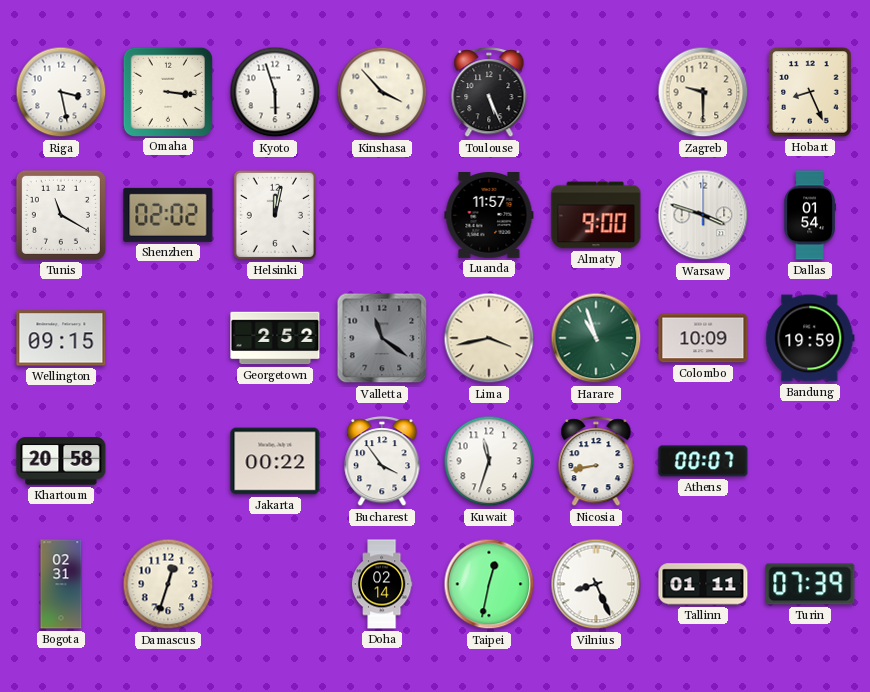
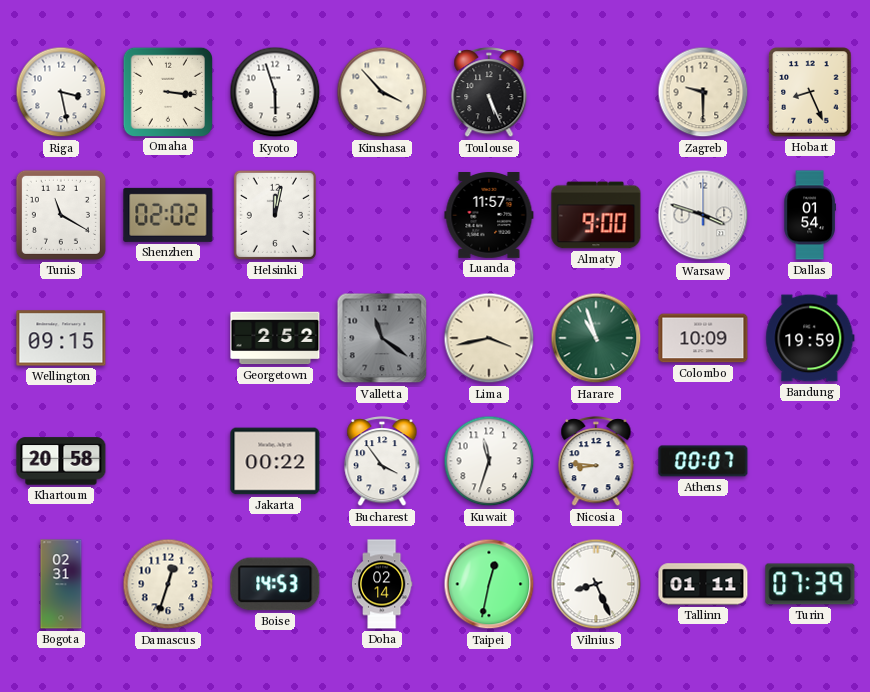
Nicosia: 8:43 -> 8:46
Boise: none -> 14:53
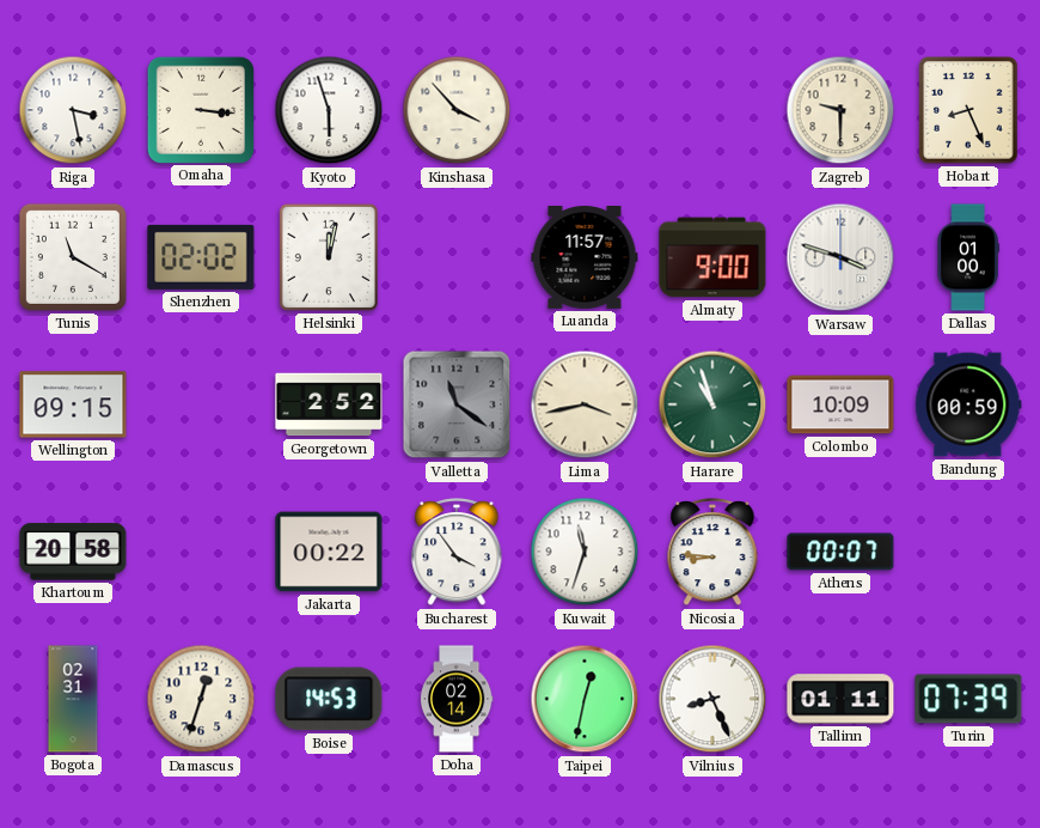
Toulouse: 5:26 -> none
Dallas: 01:54 -> 01:00
Bandung: 19:59 -> 00:59
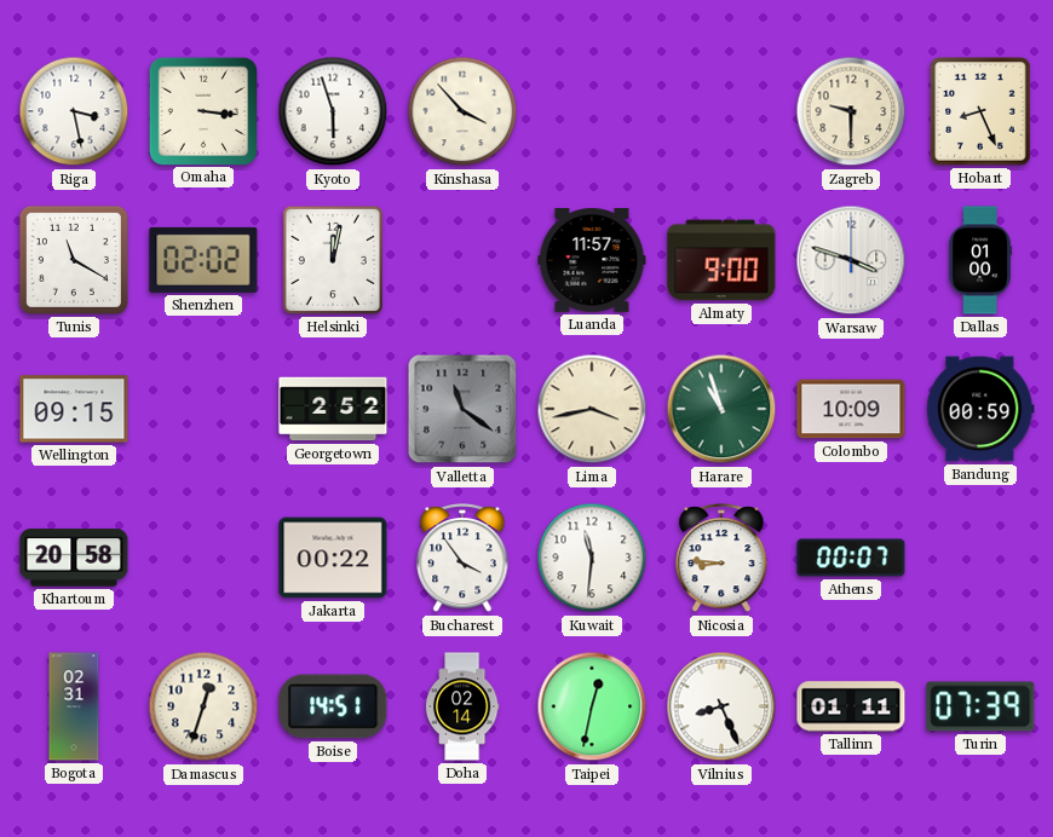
Kuwait: 11:33 -> 11:31
Boise: 14:53 -> 14:51
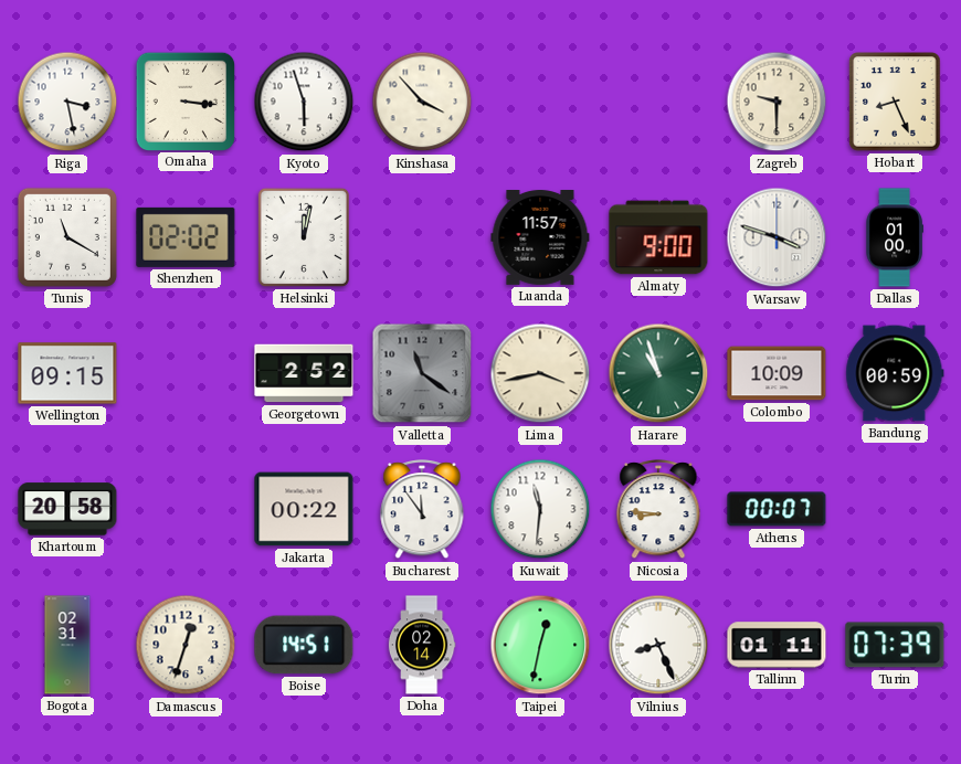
Bucharest: 3:54 -> 11:54
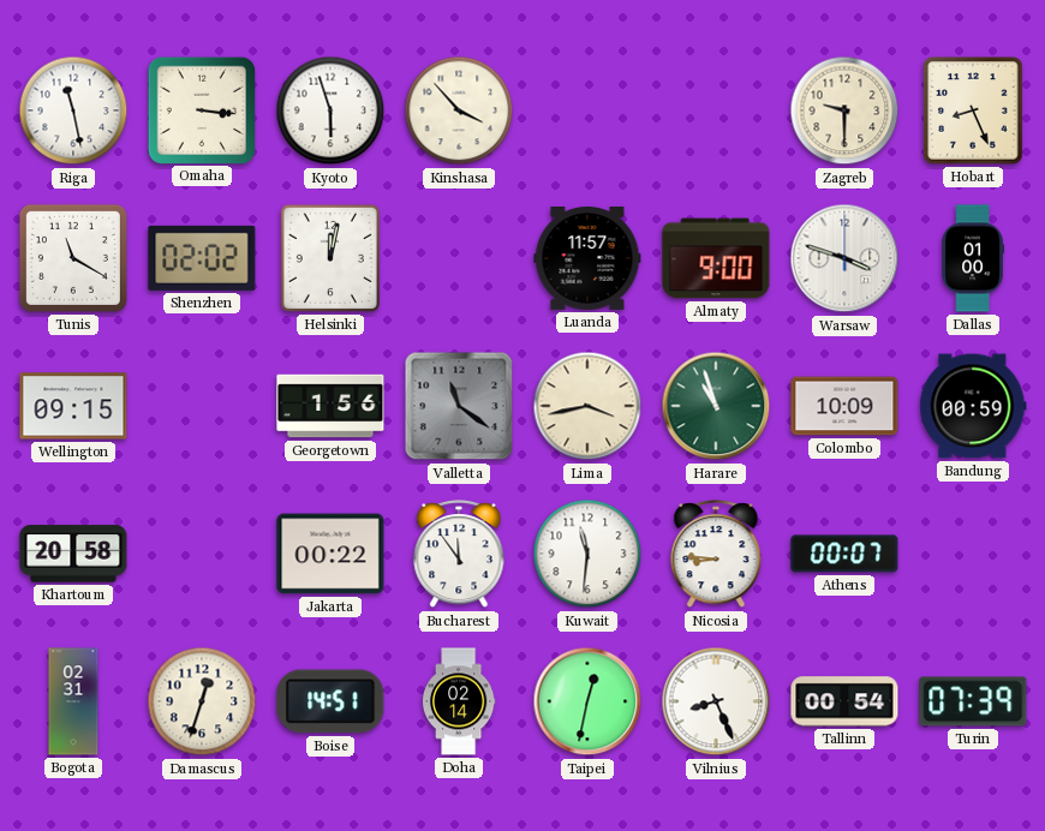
Riga: 3:28 -> 11:28
Georgetown: 2:52 -> 1:56
Tallinn: 01:11 -> 00:54
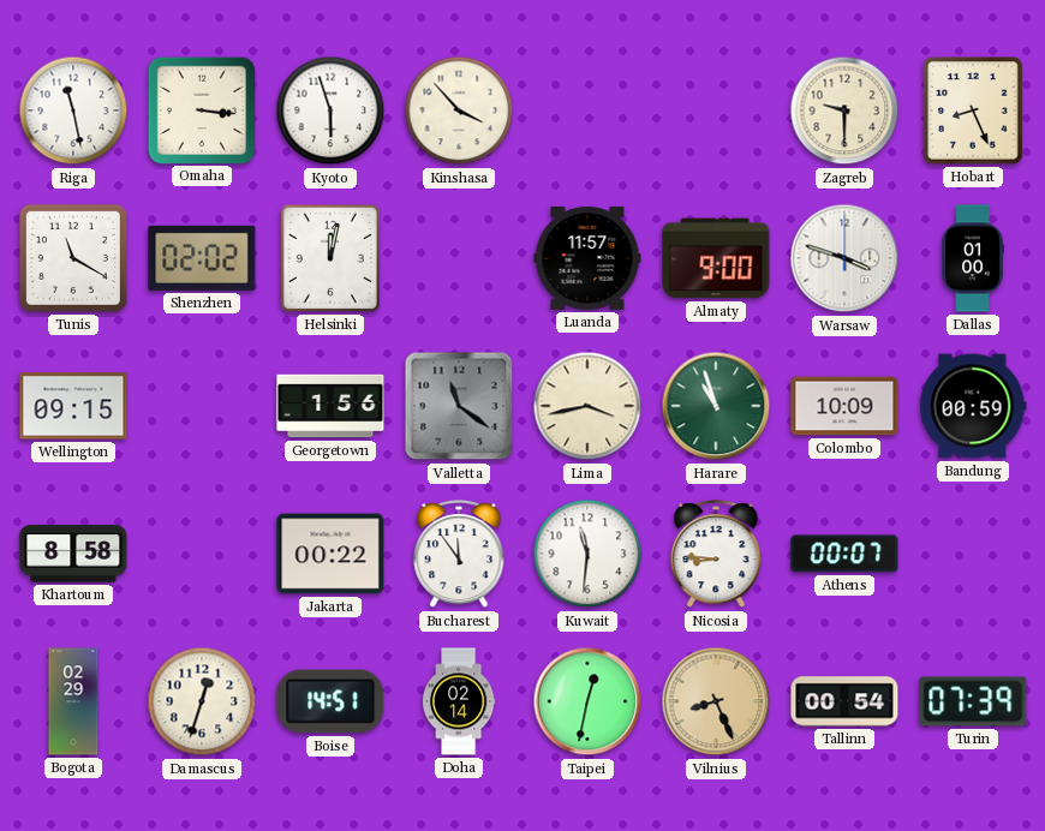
Khartoum: 20:58 -> 8:58
Bogota: 02:31 -> 02:29
Vilnius dial: white -> champagne
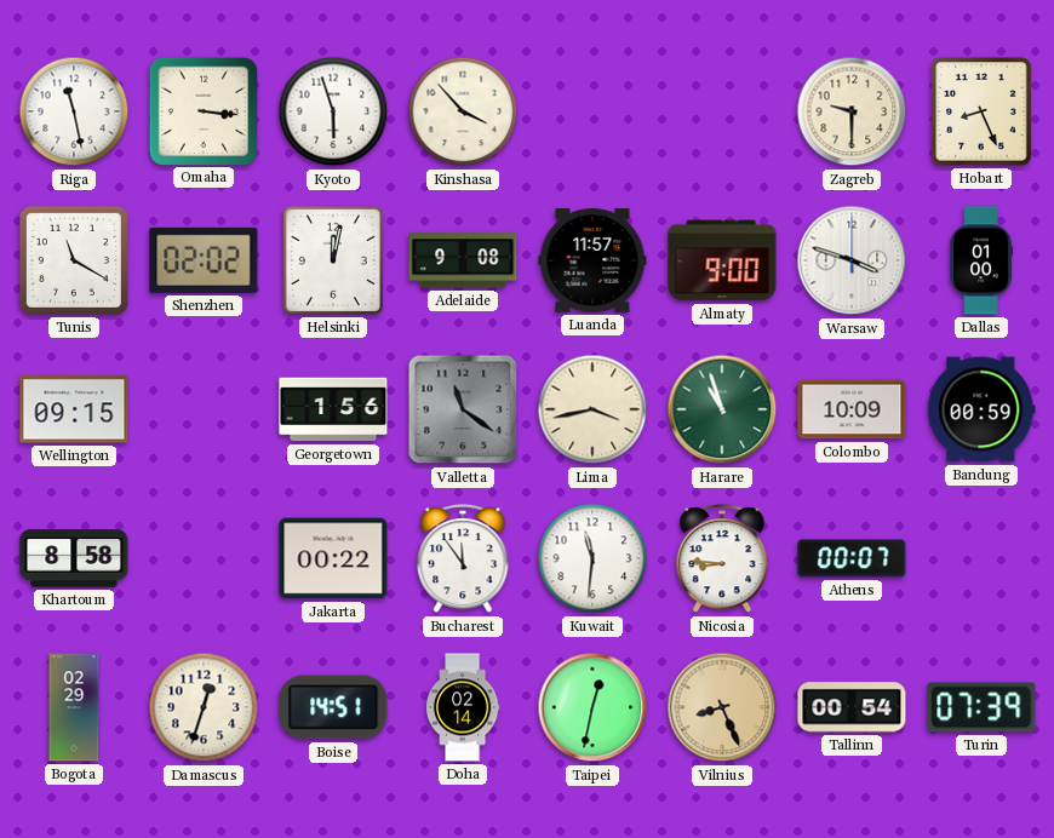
Adelaide: none -> 9:08
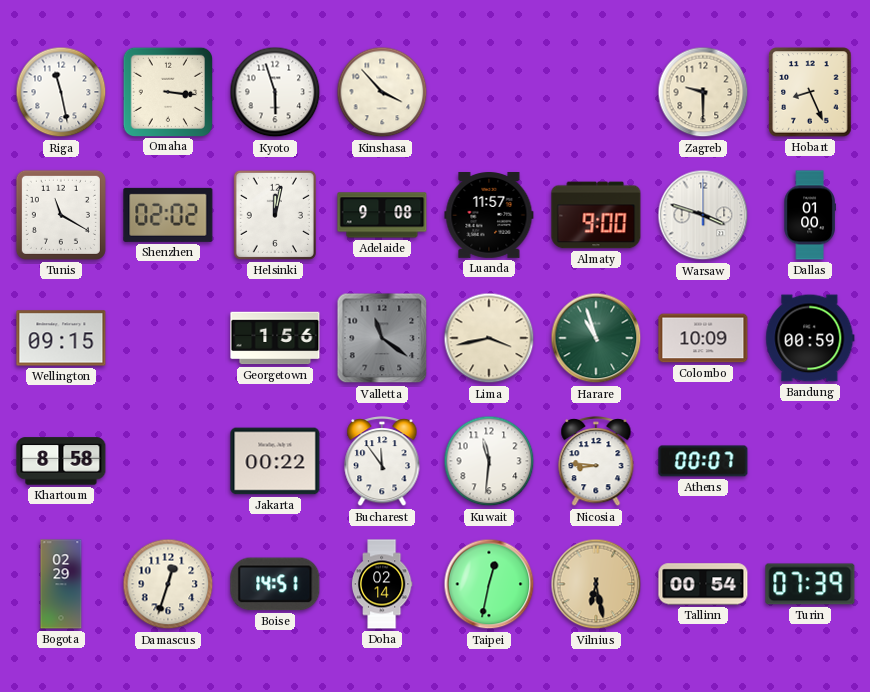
Vilnius: 8:26 -> 6:28
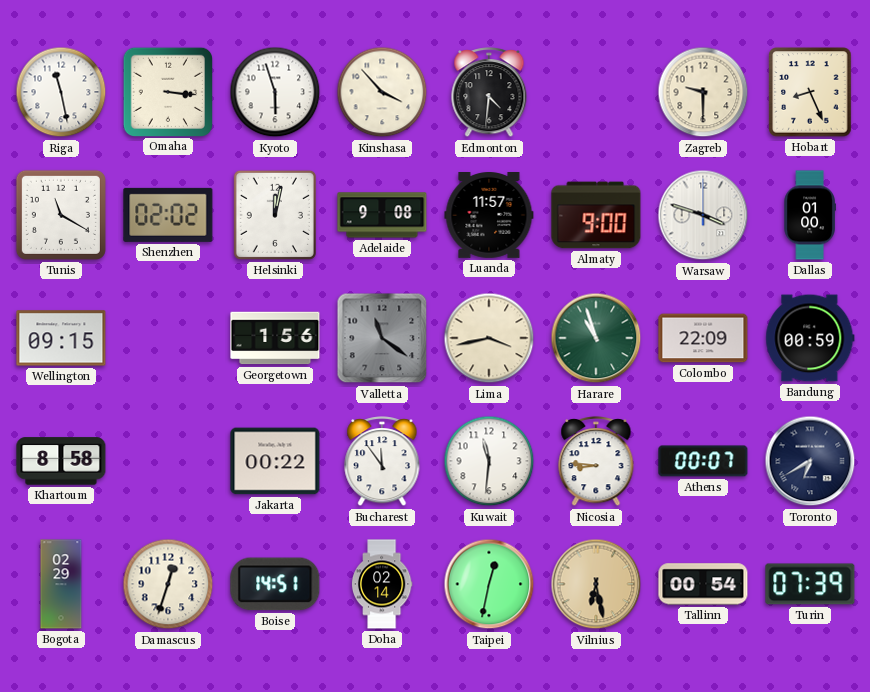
Edmonton: none -> 4:31
Colombo: 10:09 -> 22:09
Toronto: none -> 6:40
